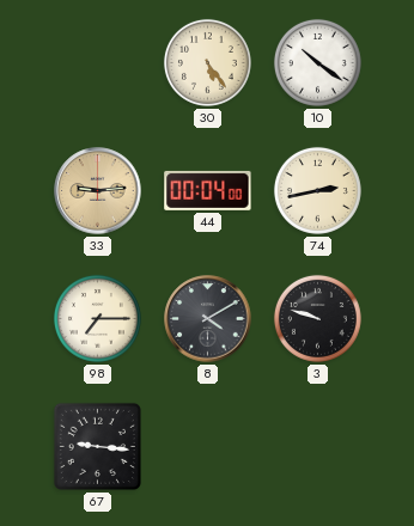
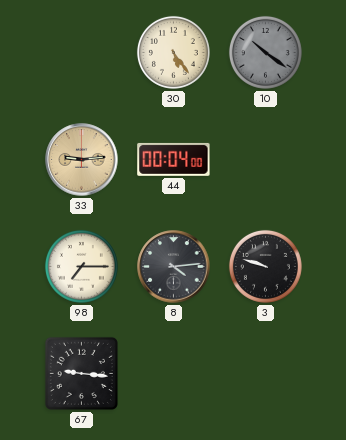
10 dial: white -> grey
74: 2:43 -> none
8: 4:10 -> 4:14
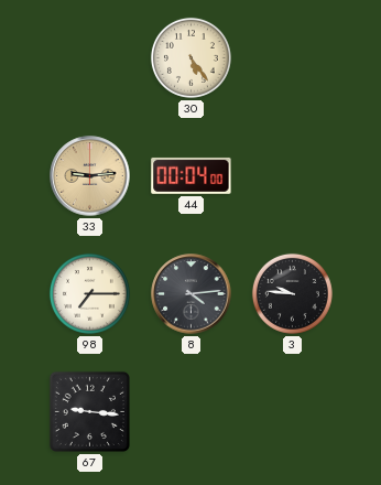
10: 10:21 -> none
3: 9:48 -> 9:46
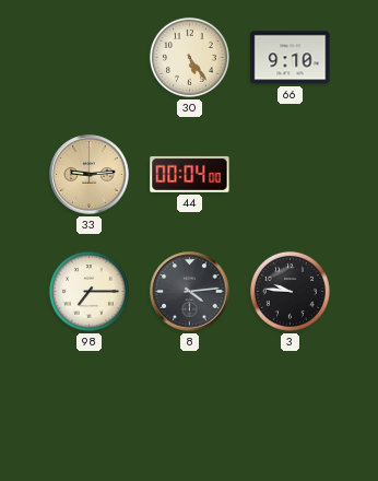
66: none -> 9:10
67: 9:16 -> none
